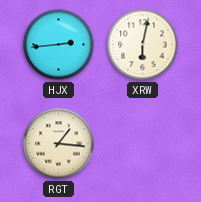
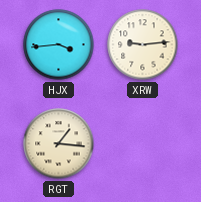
HJX: 2:44 -> 3:44
XRW: 6:02 -> 9:14
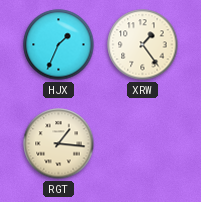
HJX: 3:44 -> 1:34
XRW: 9:14 -> 1:24
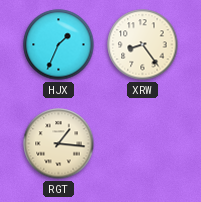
XRW: 1:24 -> 8:24
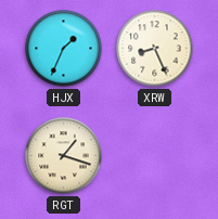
XRW: 8:24 -> 8:26
RGT: 1:16 -> 1:18
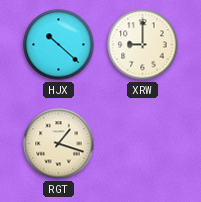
HJX: 1:34 -> 10:22
XRW: 8:26 -> 9:00
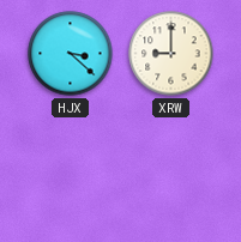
HJX: 10:22 -> 3:22
RGT: 1:18 -> none
